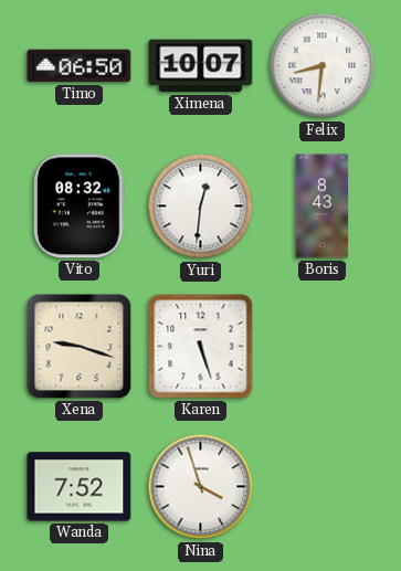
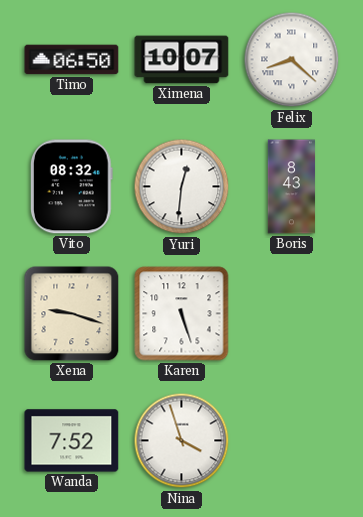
Felix: 8:31 -> 8:22
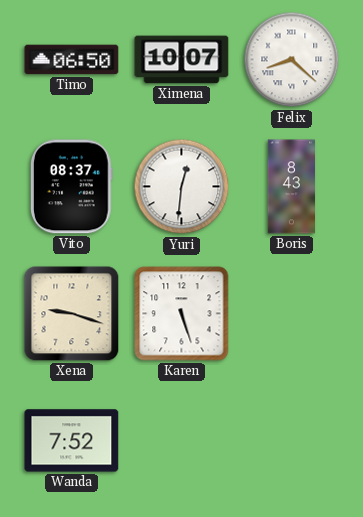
Vito: 08:32 -> 08:37
Nina: 3:57 -> none
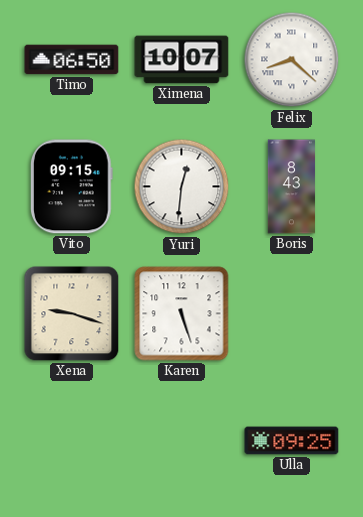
Vito: 08:37 -> 09:15
Wanda: 7:52 -> none
Ulla: none -> 09:25
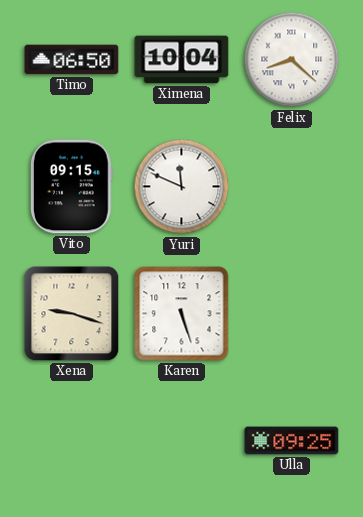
Ximena: 10:07 -> 10:04
Yuri: 12:31 -> 11:49
Boris: 8:43 -> none
